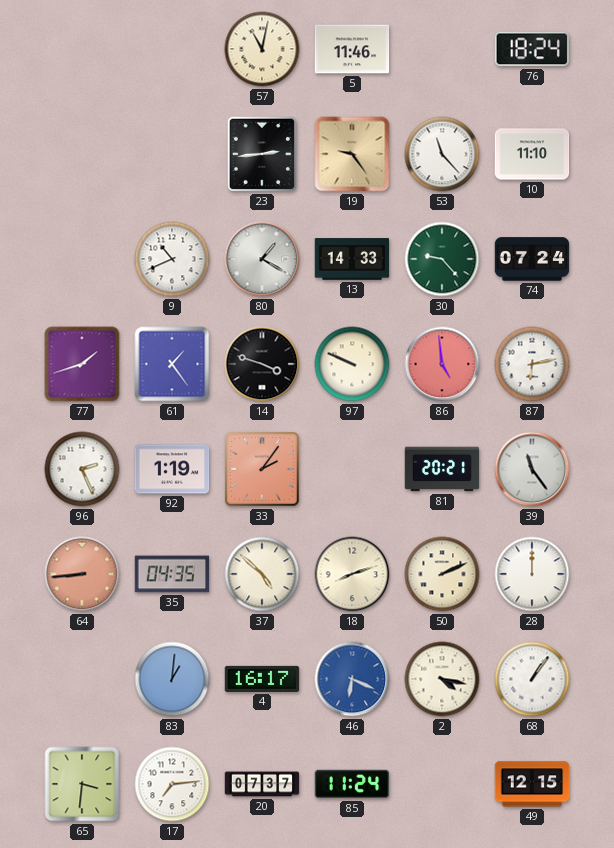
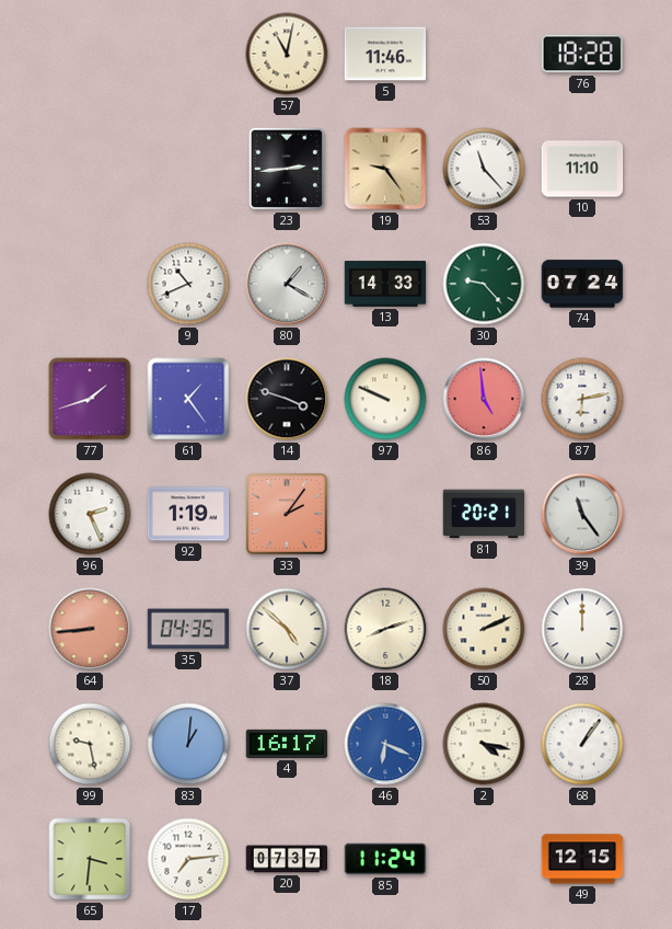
76: 18:24 -> 18:28
99: none -> 9:28
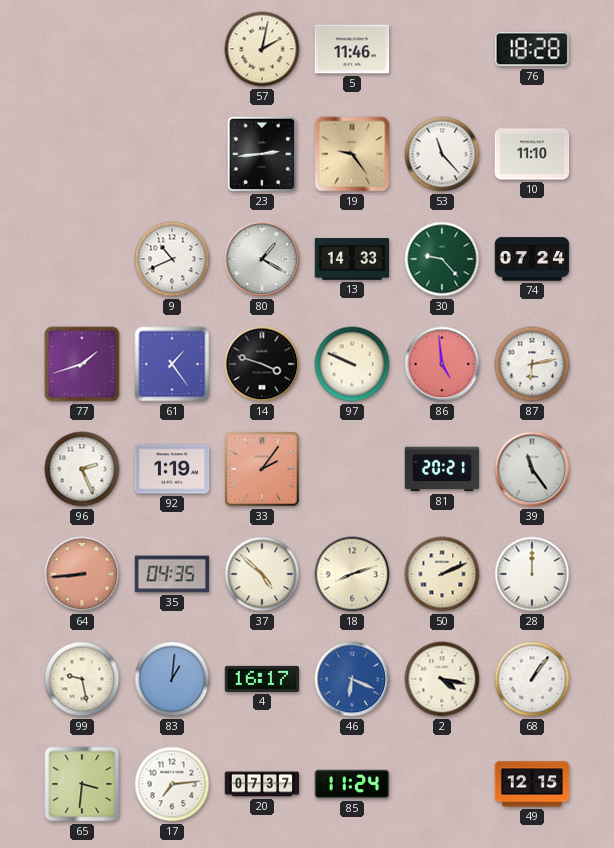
57: 11:02 -> 2:02
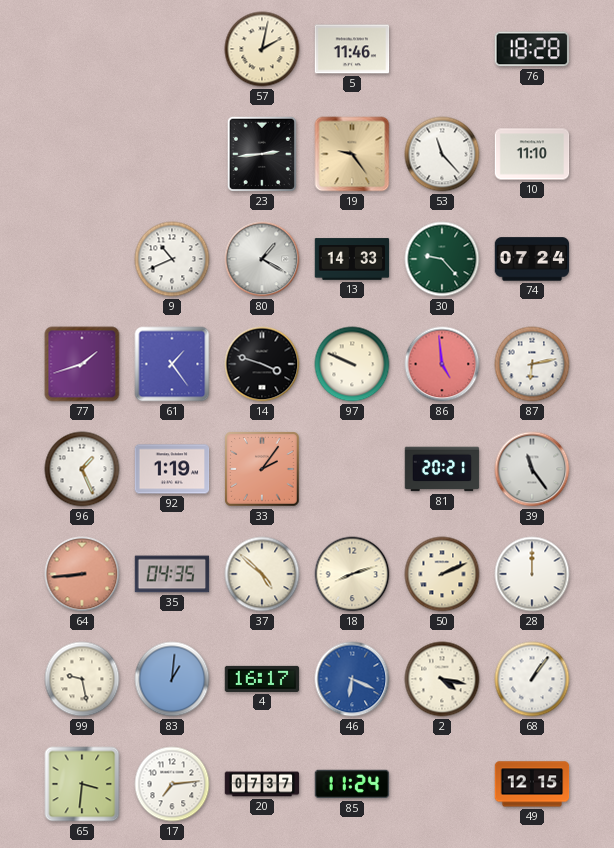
96: 2:26 -> 1:26
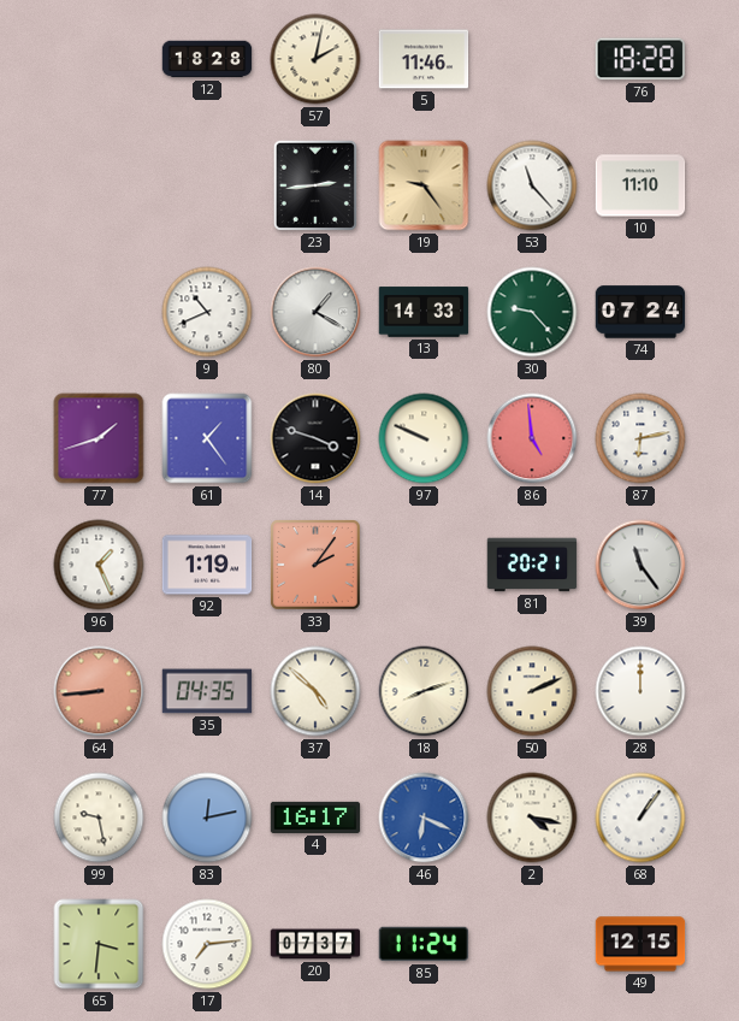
12: none -> 18:28
83: 1:01 -> 12:13
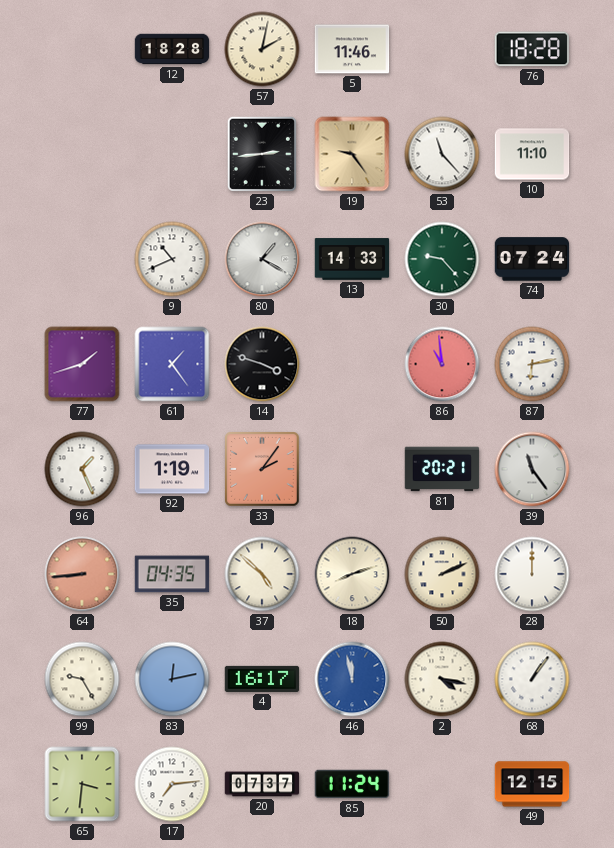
97: 9:49 -> none
86: 4:59 -> 10:59
99: 9:28 -> 9:25
46: 6:19 -> 11:58
